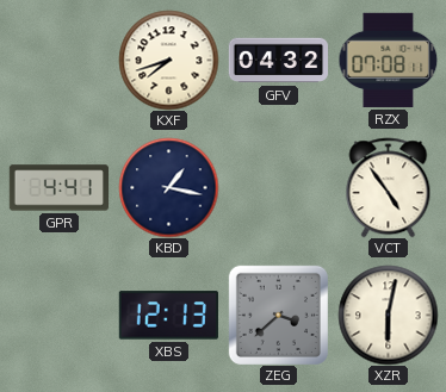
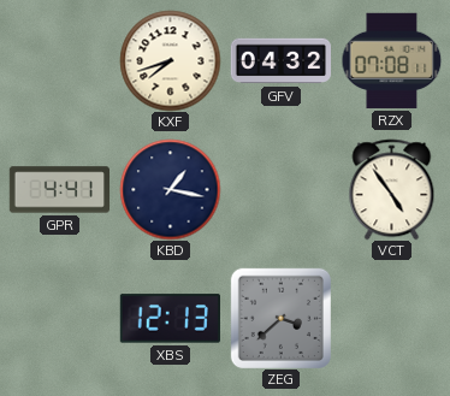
XZR: 6:02 -> none
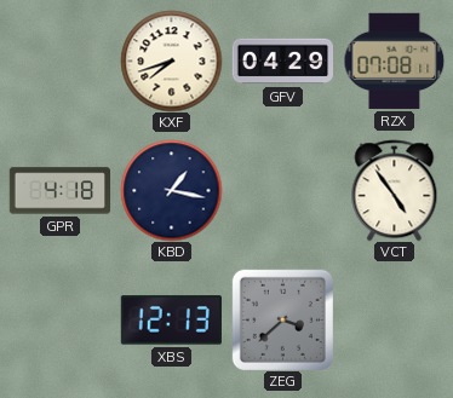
GFV: 04:32 -> 04:29
GPR: 4:41 -> 4:18
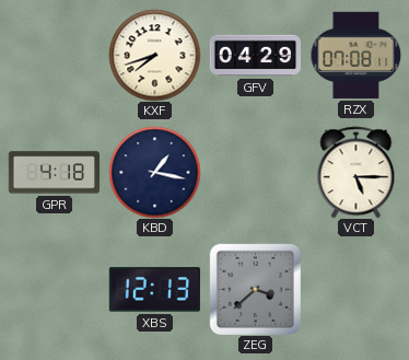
VCT: 4:54 -> 5:15
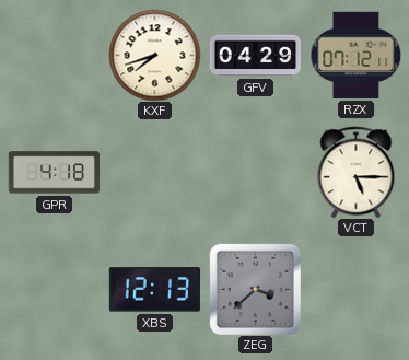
RZX: 07:08 -> 07:12
KBD: 1:17 -> none
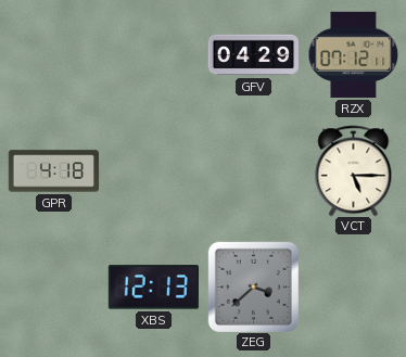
KXF: 7:42 -> none
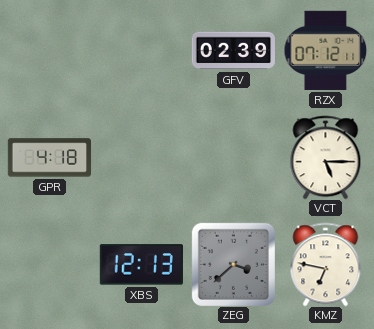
GFV: 04:29 -> 02:39
KMZ: none -> 6:47
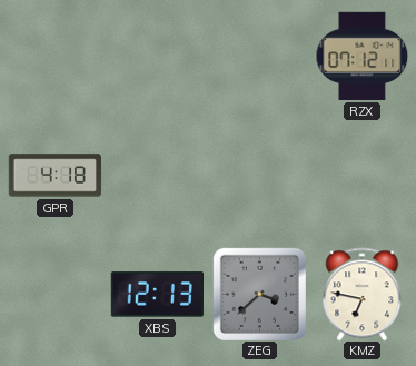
GFV: 02:39 -> none
VCT: 5:15 -> none
